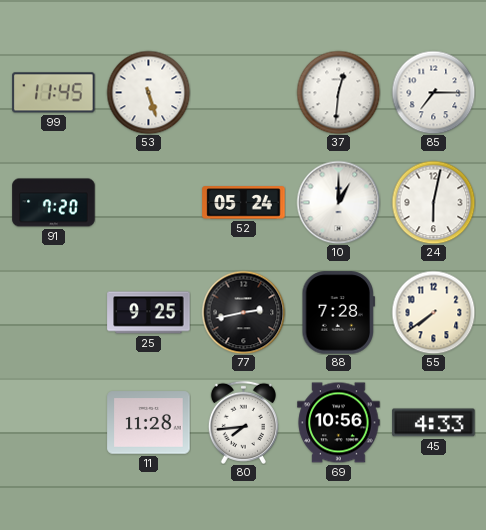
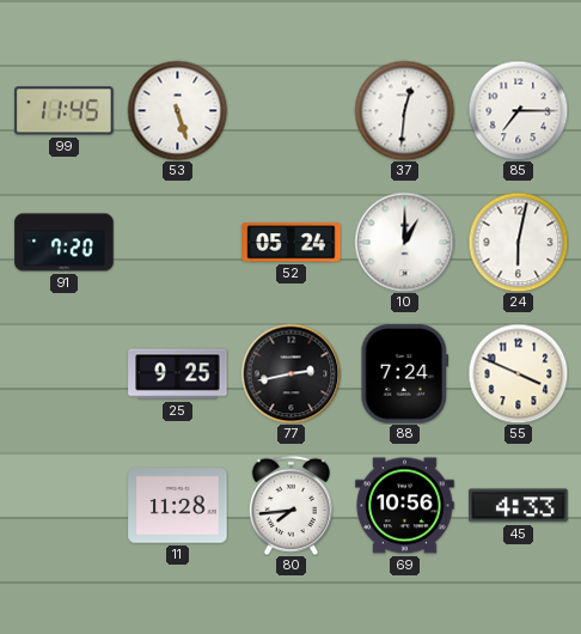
88: 7:28 -> 7:24
55: 7:39 -> 3:49
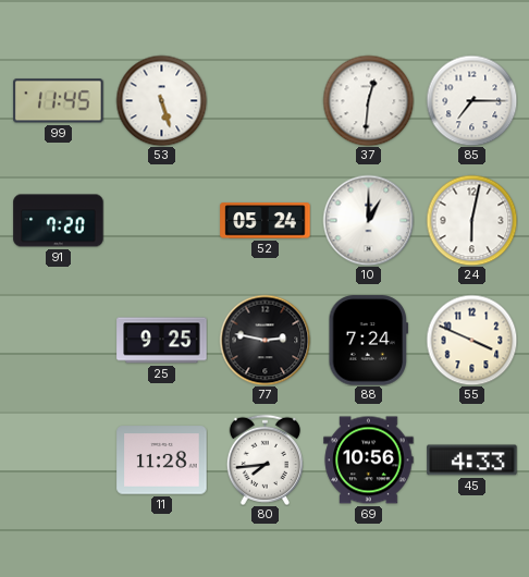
77: 2:43 -> 2:47
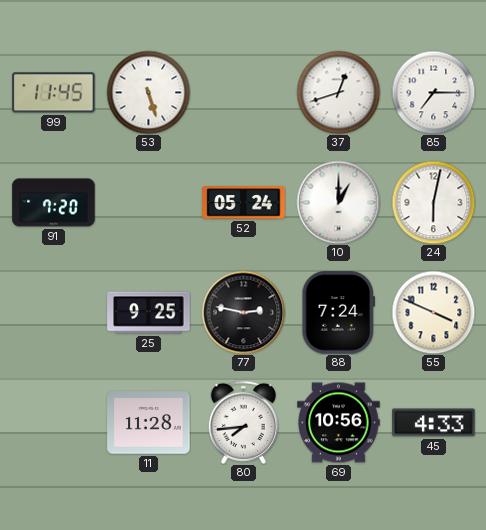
37: 12:31 -> 12:42
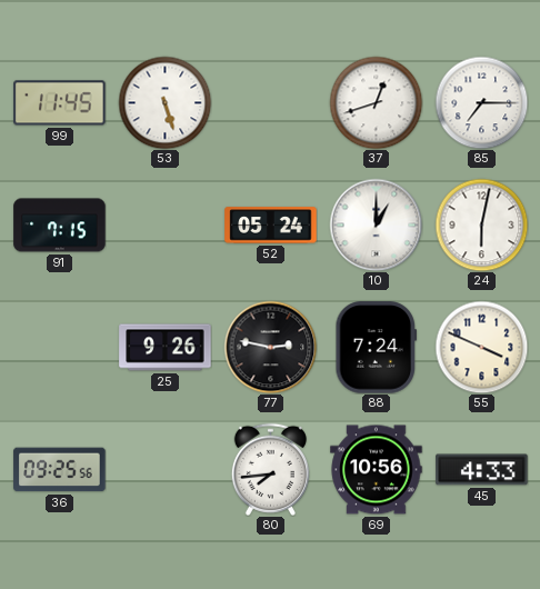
91: 7:20 -> 7:15
25: 9:25 -> 9:26
36: none -> 09:25
11: 11:28 -> none
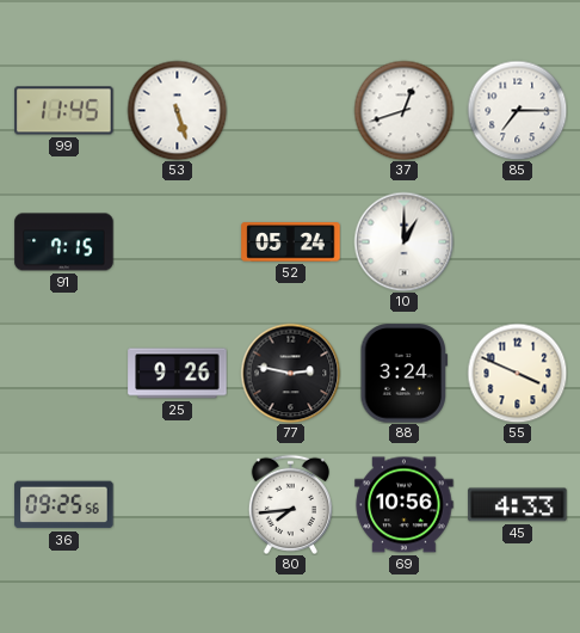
24: 6:02 -> none
88: 7:24 -> 3:24
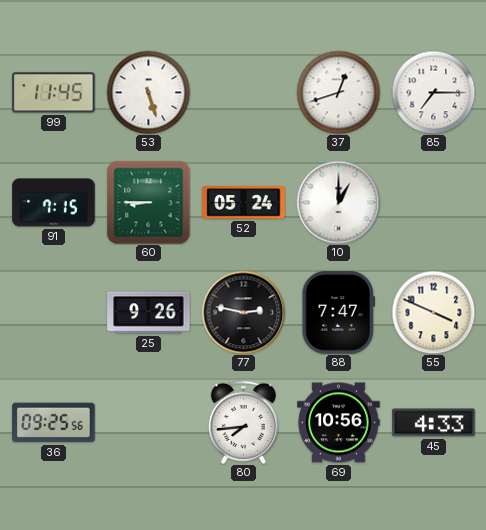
60: none -> 8:45
88: 3:24 -> 7:47
